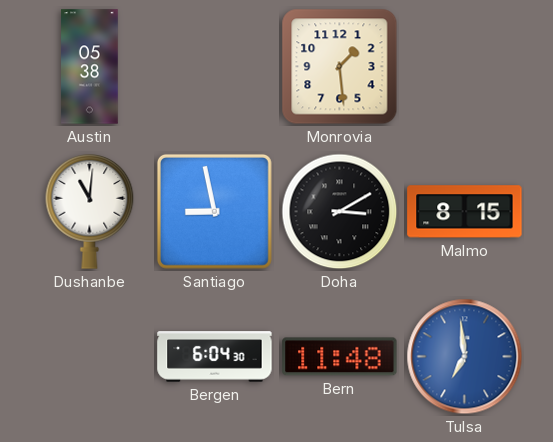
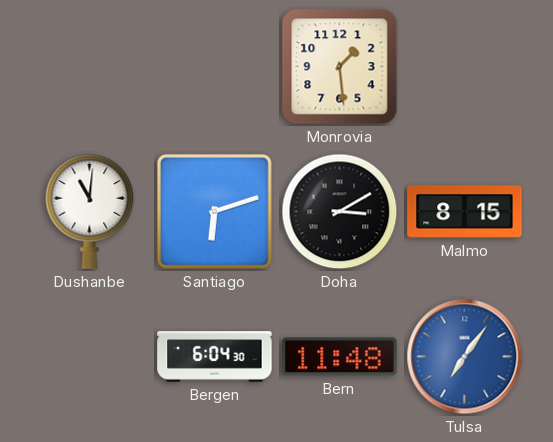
Austin: 05:38 -> none
Santiago: 8:58 -> 6:12
Tulsa: 6:59 -> 7:06
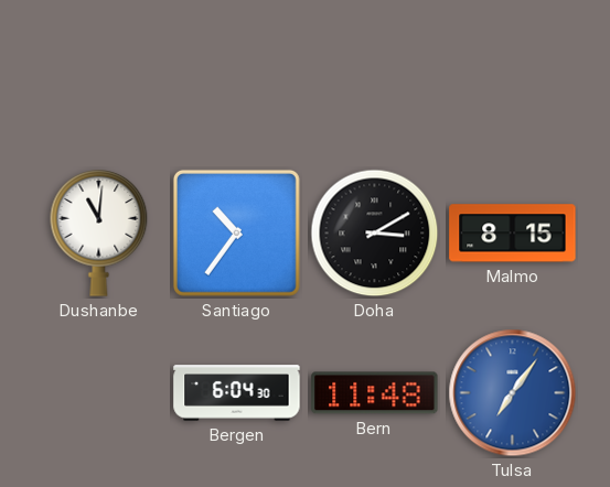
Monrovia: 1:29 -> none
Santiago: 6:12 -> 10:36
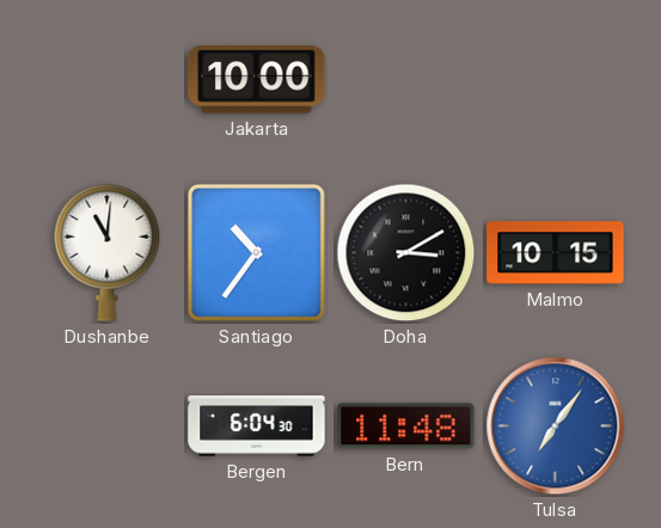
Jakarta: none -> 10:00
Malmo: 8:15 -> 10:15
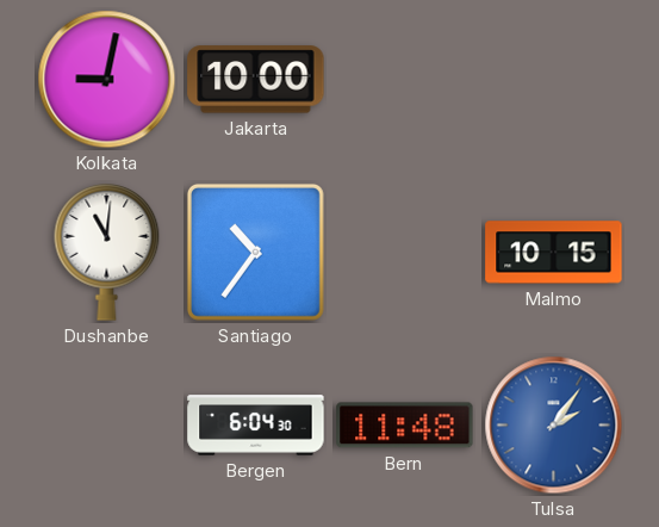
Kolkata: none -> 9:02
Doha: 3:10 -> none
Tulsa: 7:06 -> 2:06
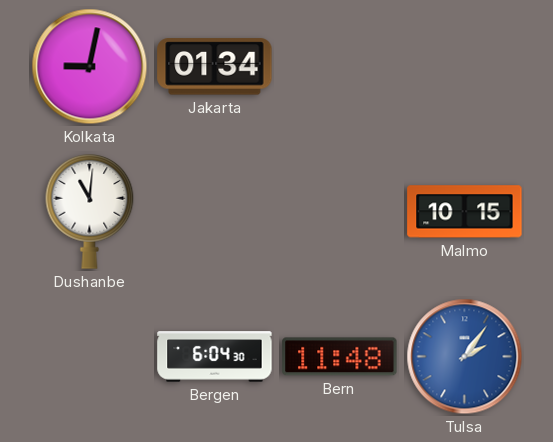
Jakarta: 10:00 -> 01:34
Santiago: 10:36 -> none
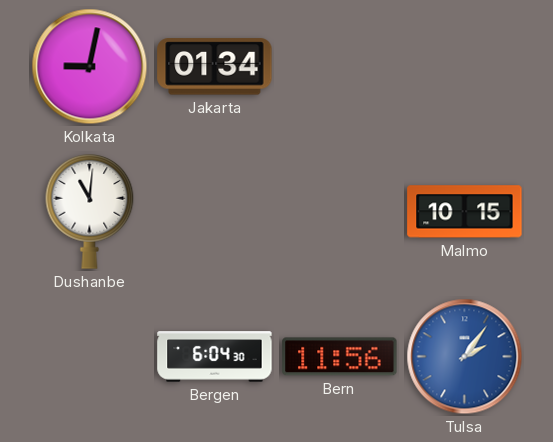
Bern: 11:48 -> 11:56
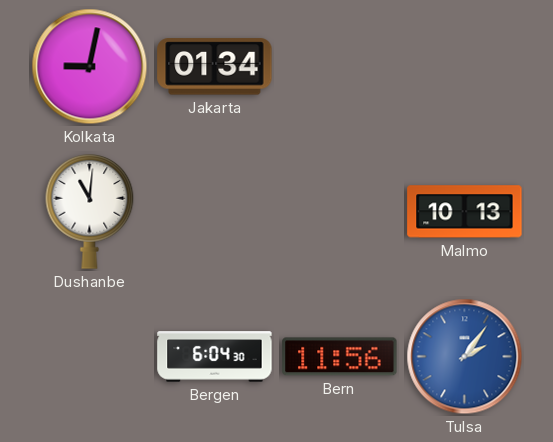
Malmo: 10:15 -> 10:13
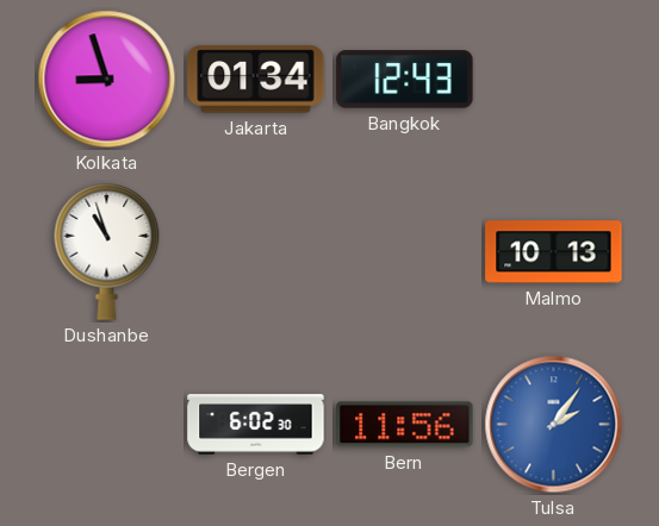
Kolkata: 9:02 -> 8:57
Bangkok: none -> 12:43
Dushanbe: 11:01 -> 10:57
Bergen: 6:04 -> 6:02
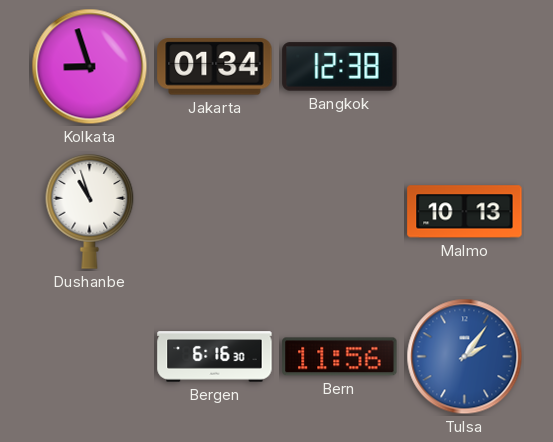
Bangkok: 12:43 -> 12:38
Bergen: 6:02 -> 6:16
